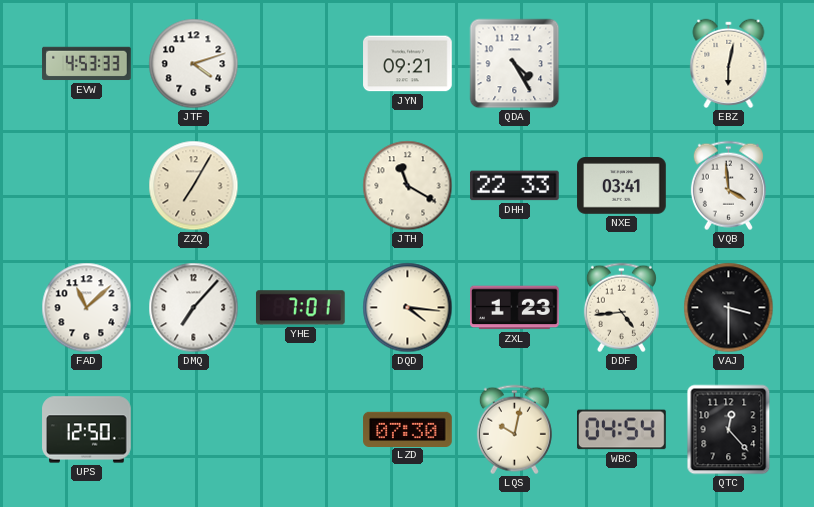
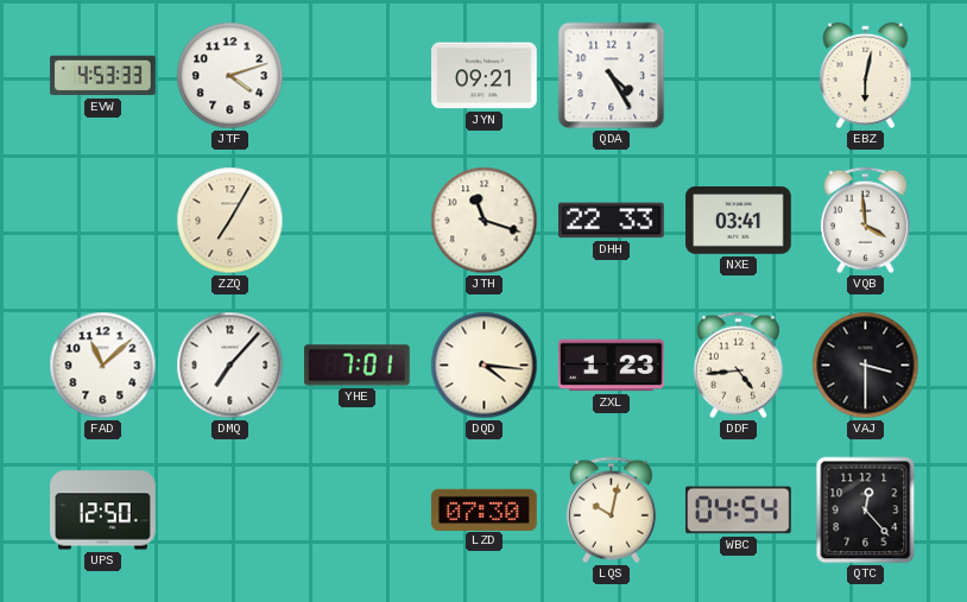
JTH: 11:20 -> 11:18
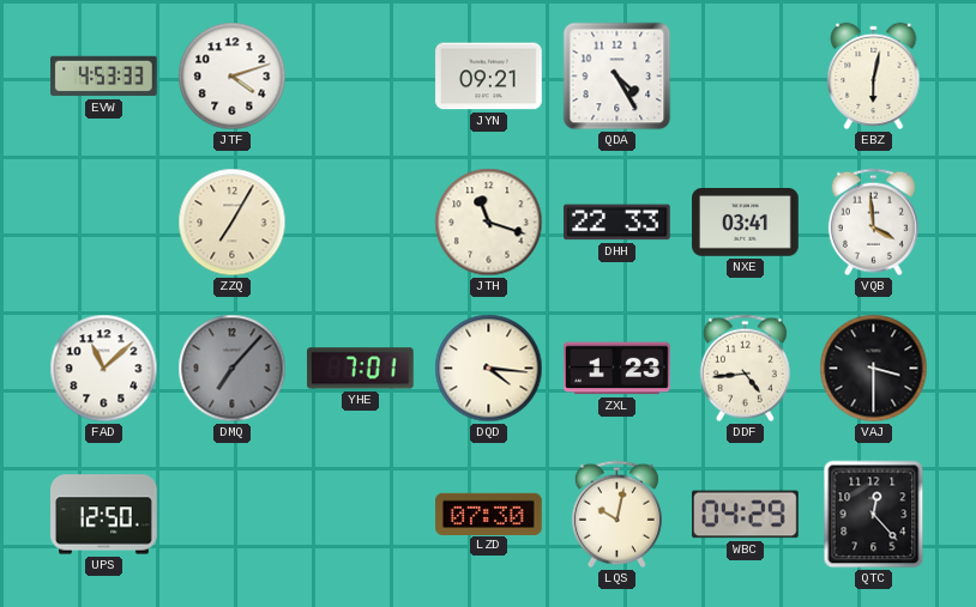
DMQ dial: white -> grey
WBC: 04:54 -> 04:29
